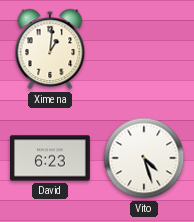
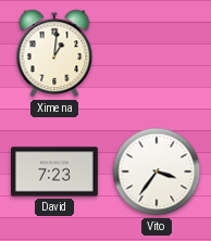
David: 6:23 -> 7:23
Vito: 4:27 -> 3:36
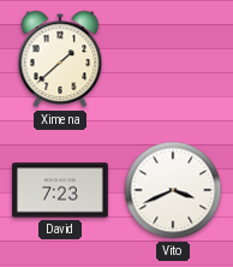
Ximena: 1:01 -> 1:38
Vito: 3:36 -> 3:41
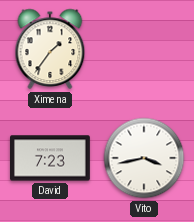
Ximena: 1:38 -> 1:36
Vito: 3:41 -> 3:43
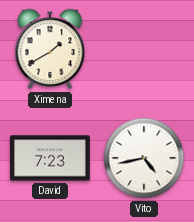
Ximena: 1:36 -> 1:40
Vito: 3:43 -> 4:43
